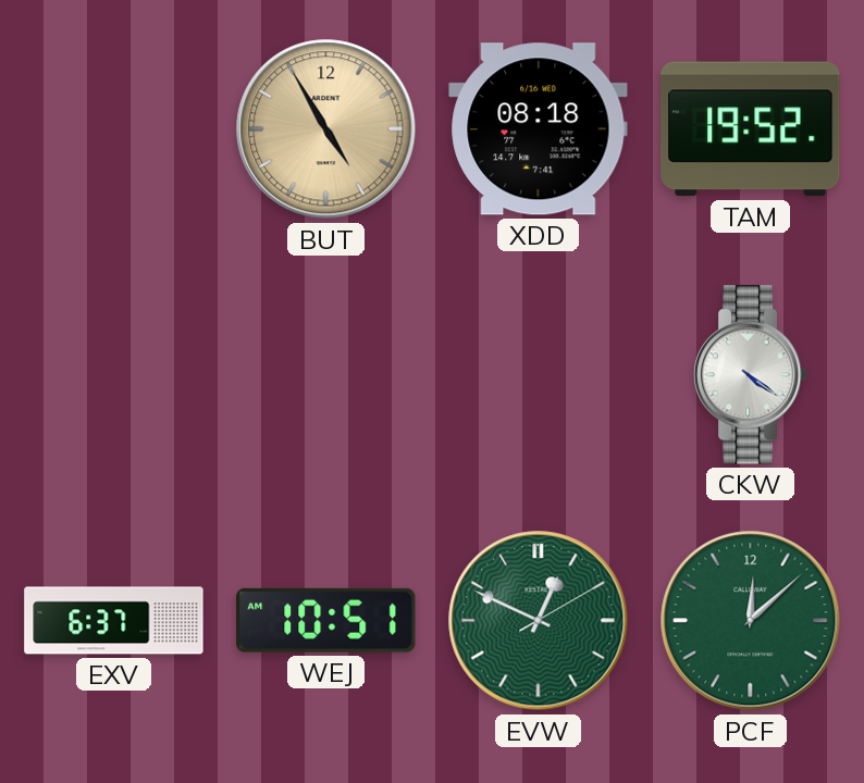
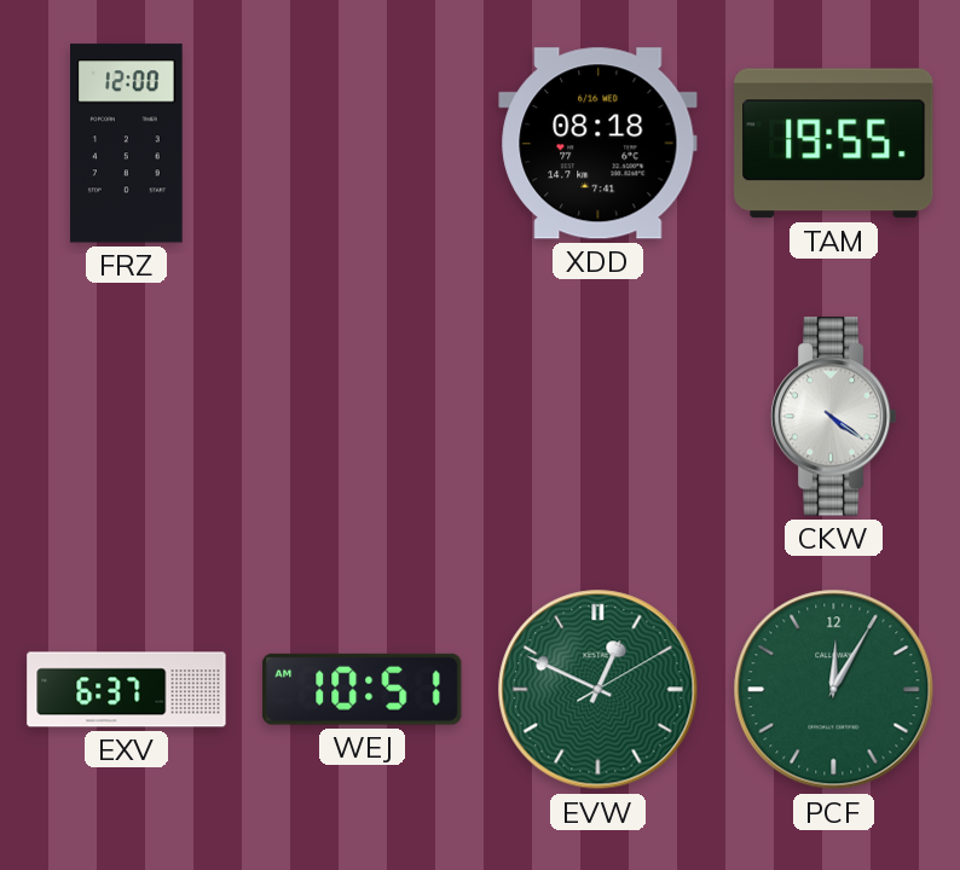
FRZ: none -> 12:00
BUT: 4:55 -> none
TAM: 19:52 -> 19:55
PCF: 12:08 -> 12:05
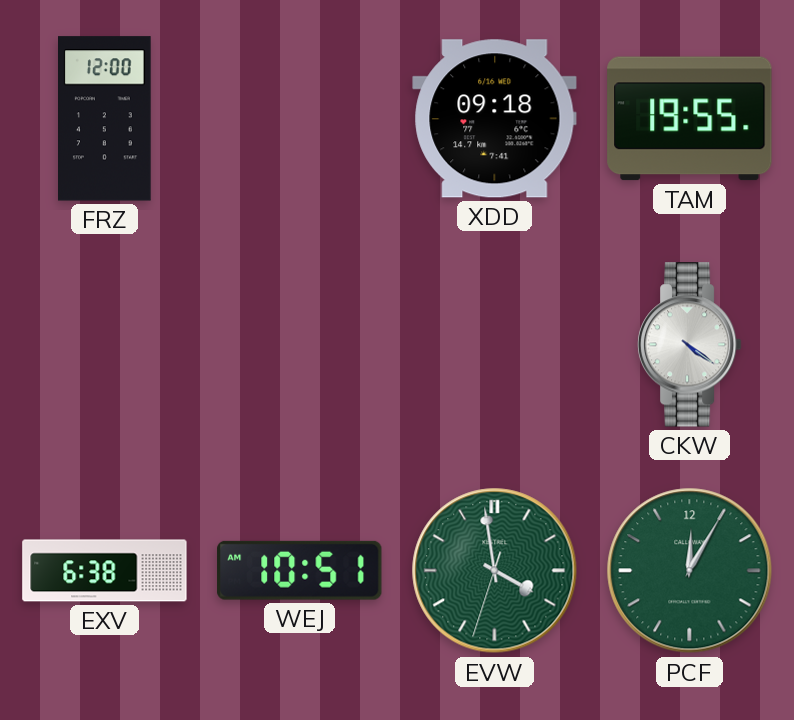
XDD: 08:18 -> 09:18
EXV: 6:37 -> 6:38
EVW: 12:49 -> 3:58
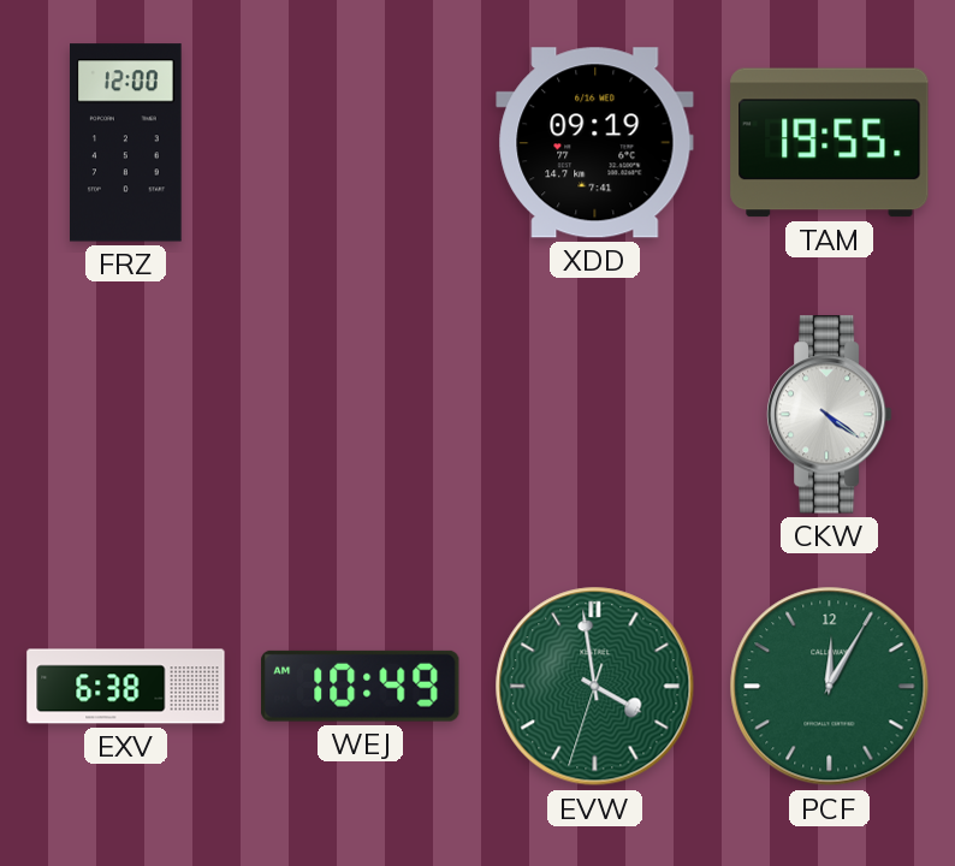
XDD: 09:18 -> 09:19
WEJ: 10:51 -> 10:49
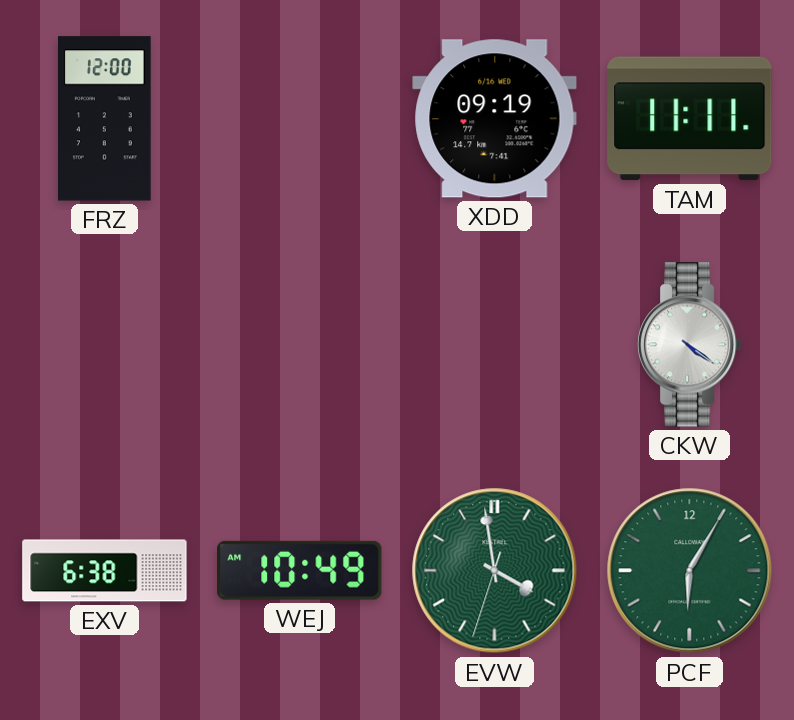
TAM: 19:55 -> 11:11
PCF: 12:05 -> 6:05
